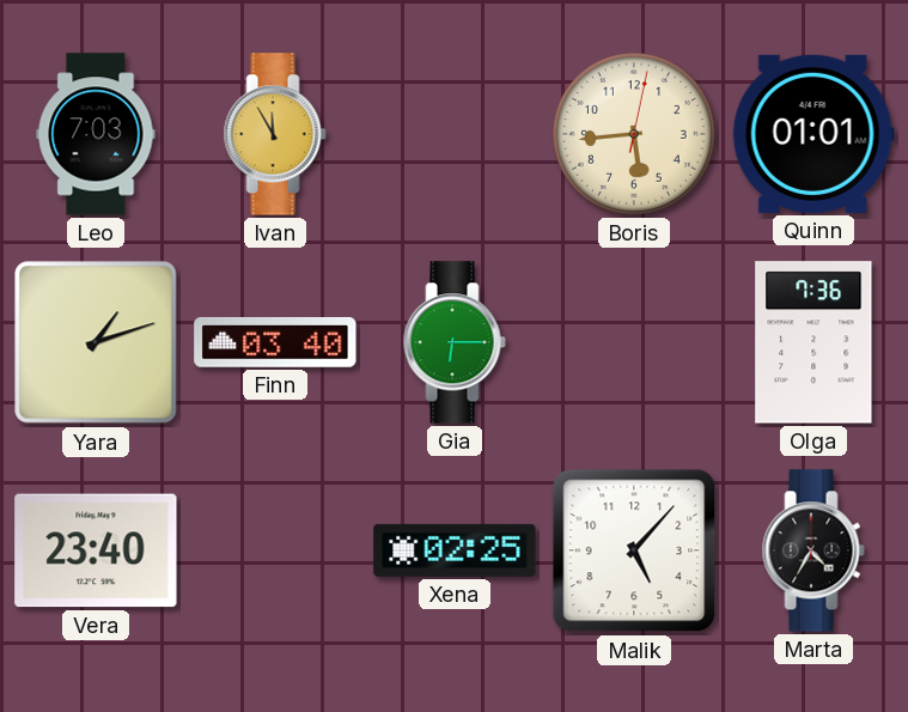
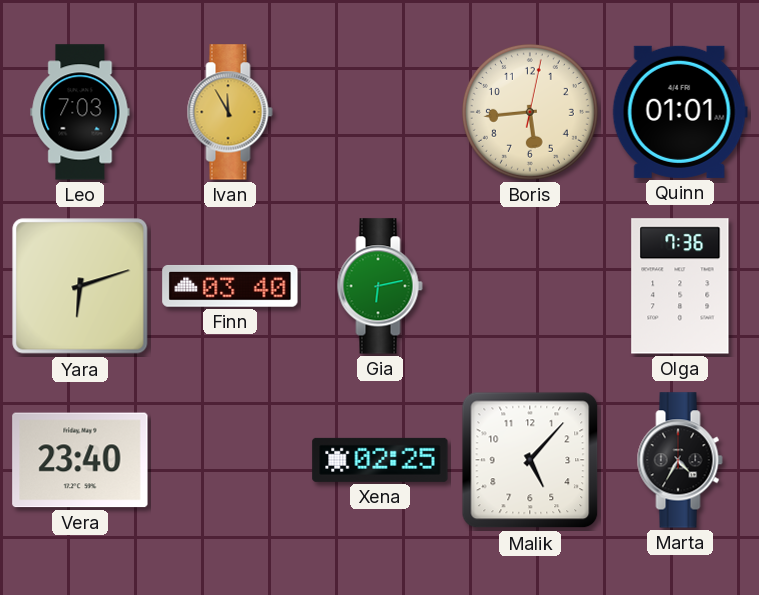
Yara: 1:12 -> 6:12
Gia: 6:15 -> 6:13
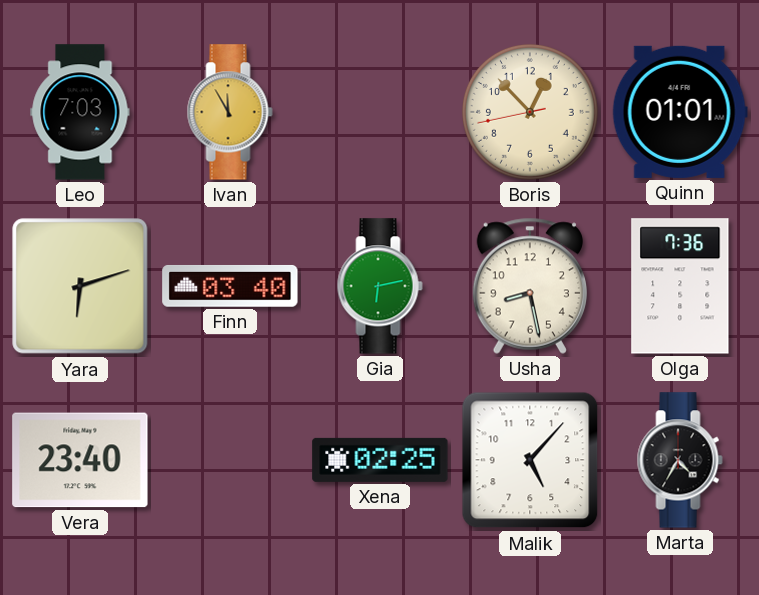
Boris: 5:44 -> 12:52
Usha: none -> 8:28
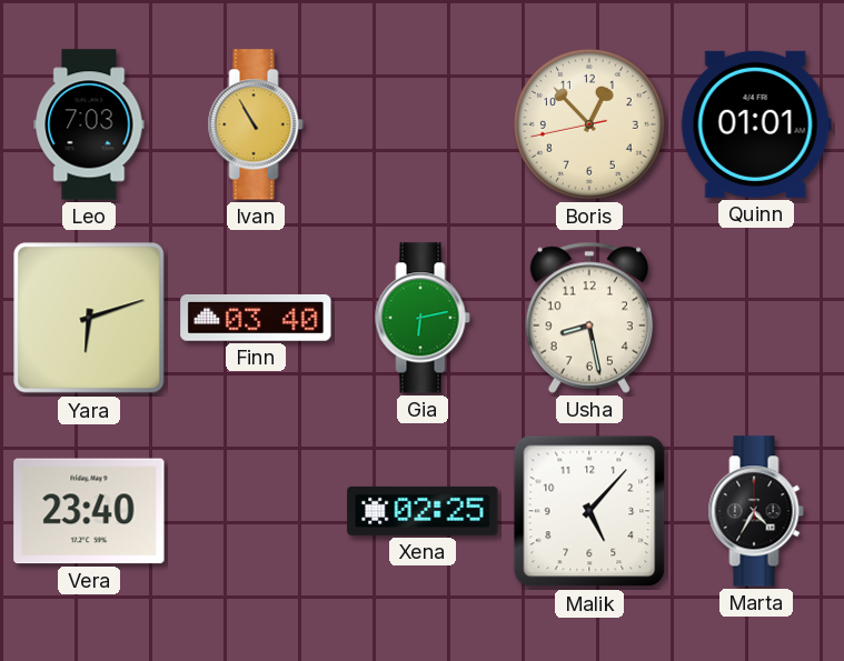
Ivan: 11:55 -> 10:55
Olga: 7:36 -> none
